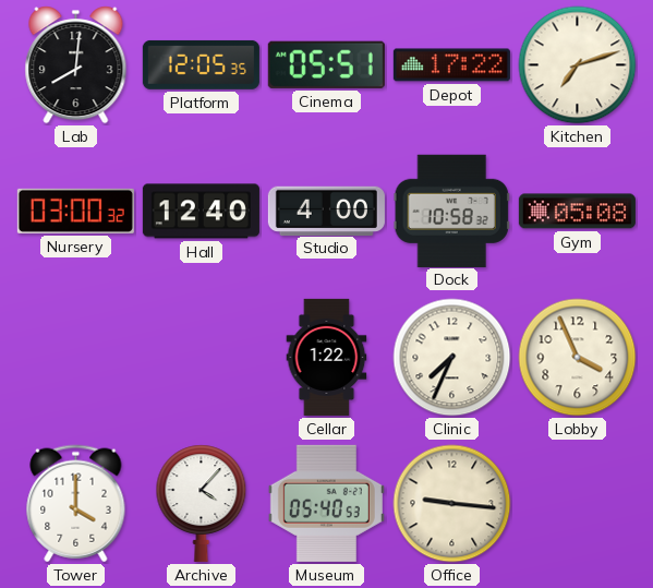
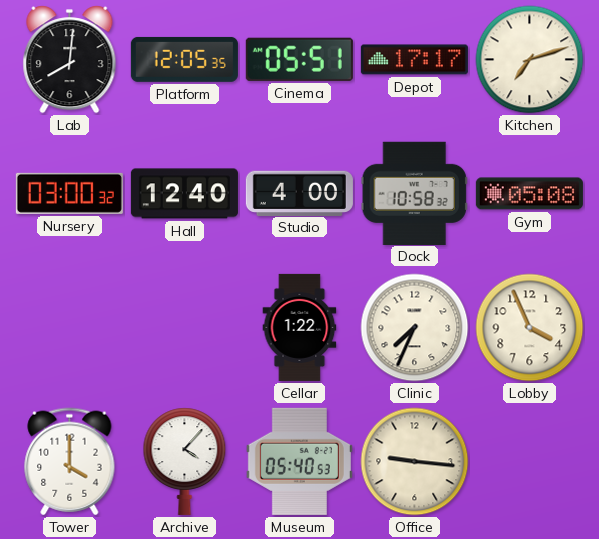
Depot: 17:22 -> 17:17
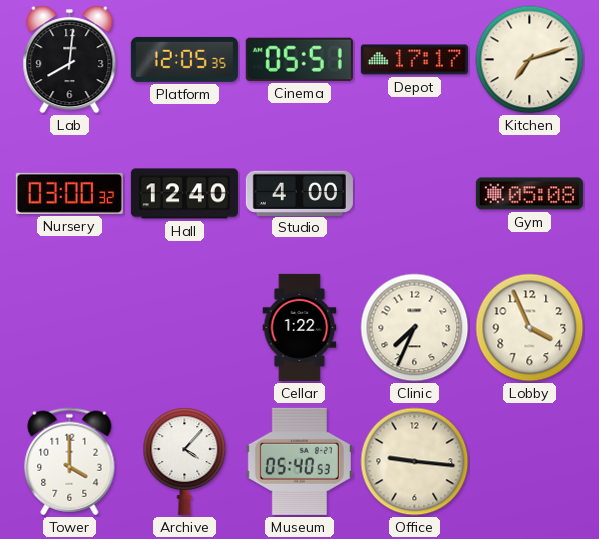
Dock: 10:58 -> none
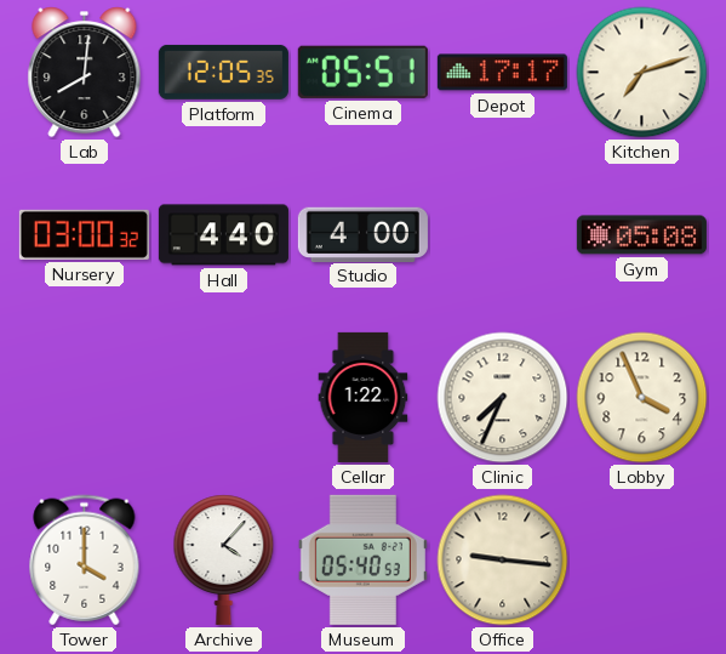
Hall: 12:40 -> 4:40
